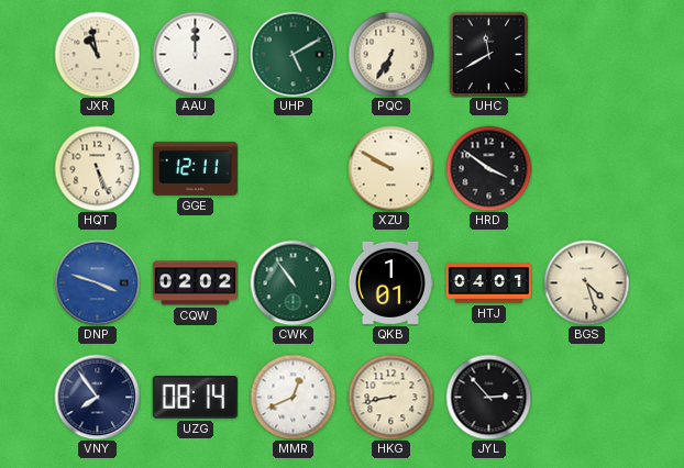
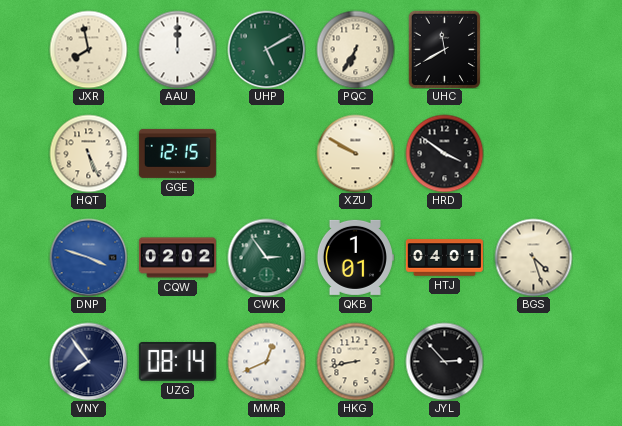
JXR: 10:58 -> 7:58
GGE: 12:11 -> 12:15
CWK: 10:54 -> 2:54
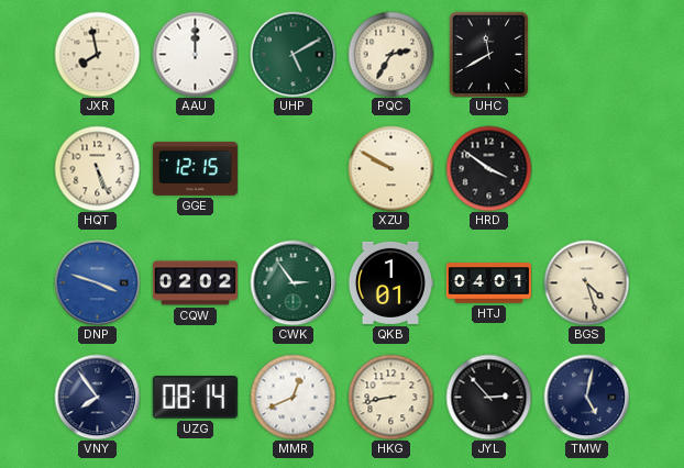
PQC: 6:35 -> 2:35
TMW: none -> 5:02
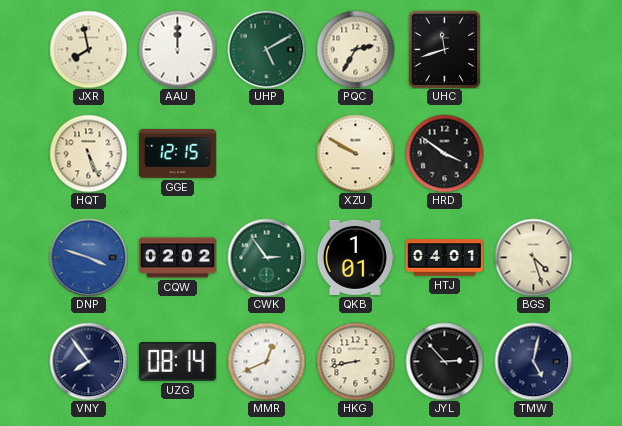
UHC: 11:40 -> 11:42
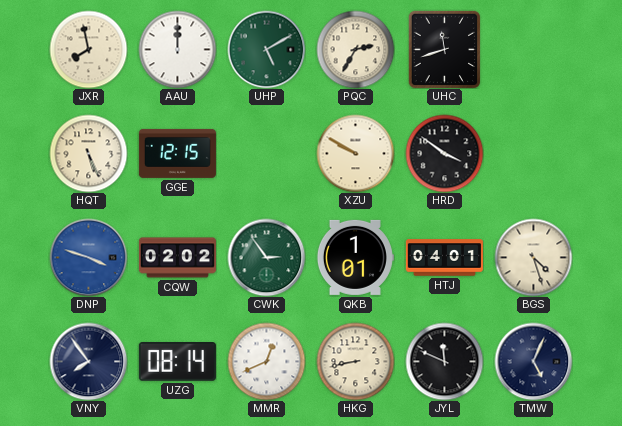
JYL: 2:53 -> 11:49
TMW: 5:02 -> 5:04
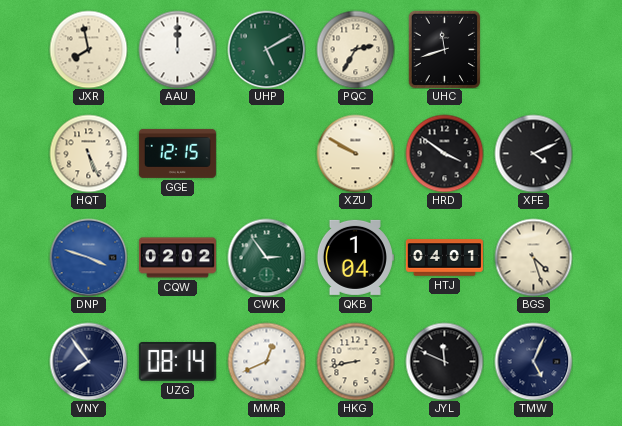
XFE: none -> 4:11
QKB: 1:01 -> 1:04
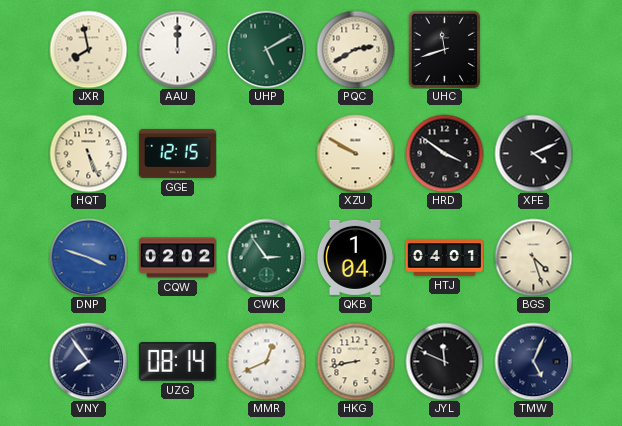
PQC: 2:35 -> 2:40
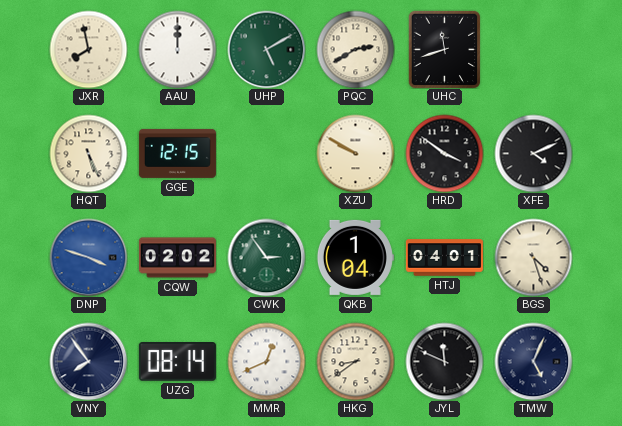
HKG: 8:43 -> 8:39
